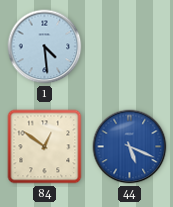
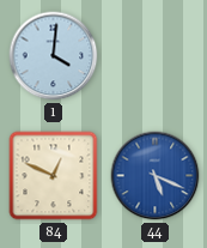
1: 4:29 -> 4:01
84: 12:51 -> 12:49
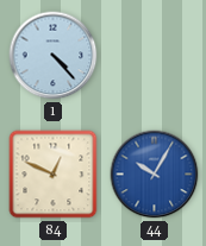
1: 4:01 -> 4:23
44: 5:19 -> 10:05
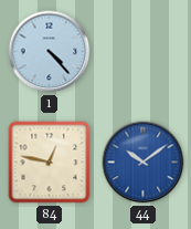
84: 12:49 -> 12:47
44: 10:05 -> 10:09
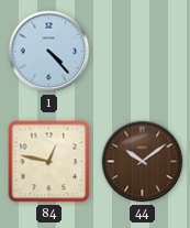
44 dial: blue -> brown
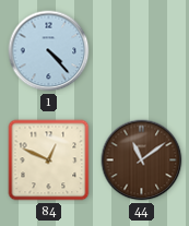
84: 12:47 -> 12:49
44: 10:09 -> 11:09
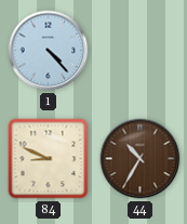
84: 12:49 -> 8:49
44: 11:09 -> 10:35
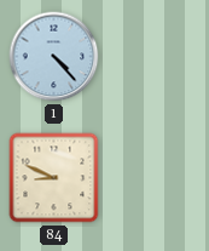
44: 10:35 -> none
